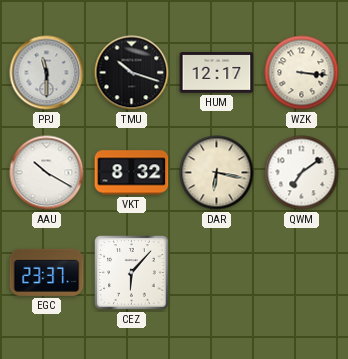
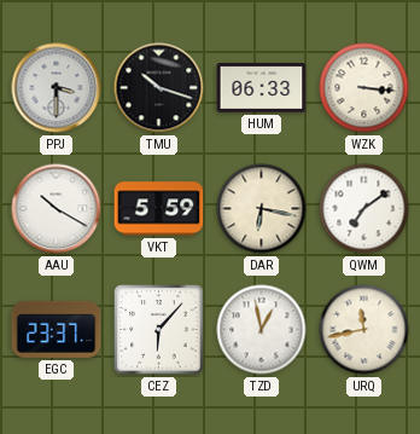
PPJ: 11:30 -> 3:30
HUM: 12:17 -> 06:33
VKT: 8:32 -> 5:59
TZD: none -> 12:58
URQ: none -> 11:43
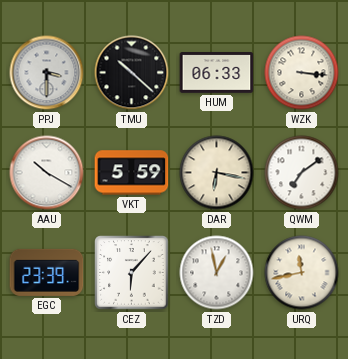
TMU: 10:18 -> 10:22
EGC: 23:37 -> 23:39
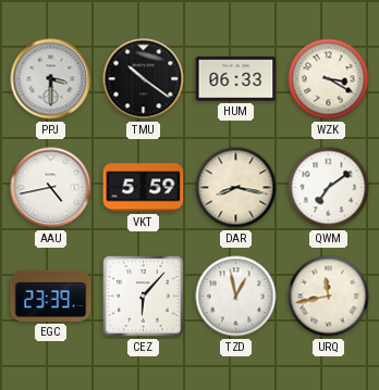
TMU: 10:22 -> 10:21
WZK: 3:16 -> 3:20
AAU: 10:20 -> 4:43
DAR: 6:17 -> 8:17
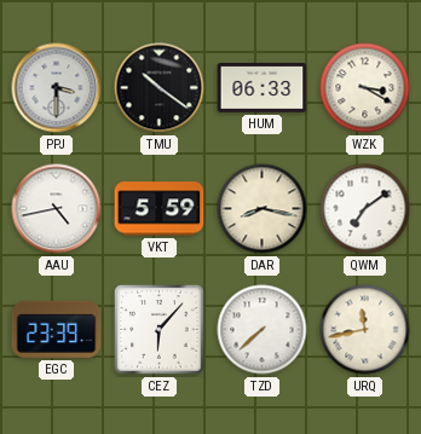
TZD: 12:58 -> 7:38
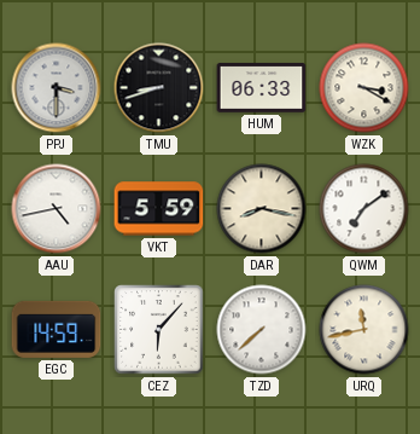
TMU: 10:21 -> 8:42
EGC: 23:39 -> 14:59
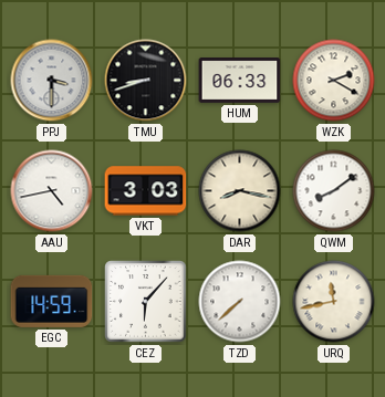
WZK: 3:20 -> 2:20
VKT: 5:59 -> 3:03
QWM: 7:09 -> 8:09
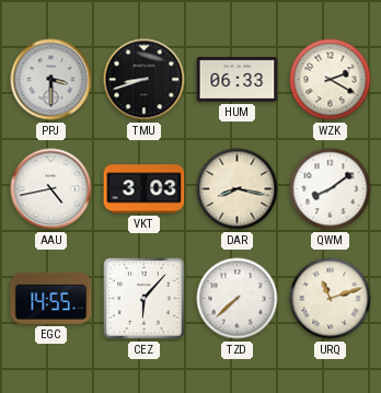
EGC: 14:59 -> 14:55
URQ: 11:43 -> 11:12
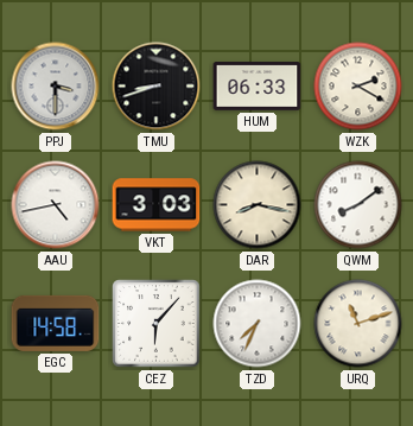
EGC: 14:55 -> 14:58
TZD: 7:38 -> 7:34
